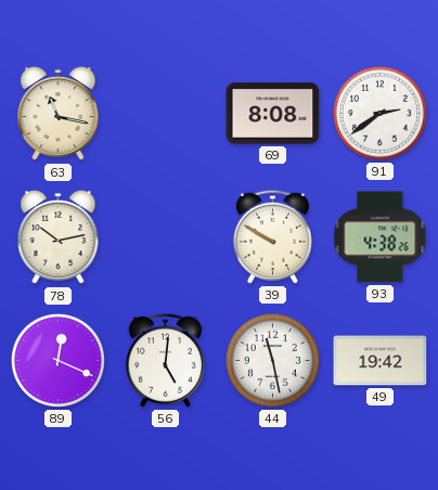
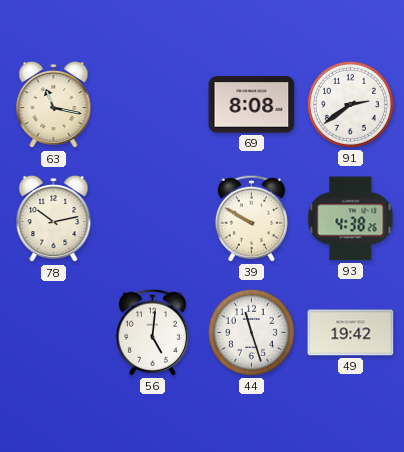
89: 12:19 -> none
44: 11:28 -> 11:27
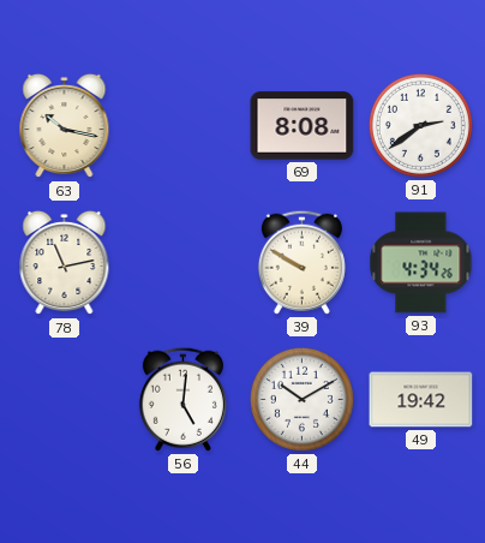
63: 11:17 -> 10:17
78: 10:13 -> 11:13
93: 4:38 -> 4:34
44: 11:27 -> 10:10
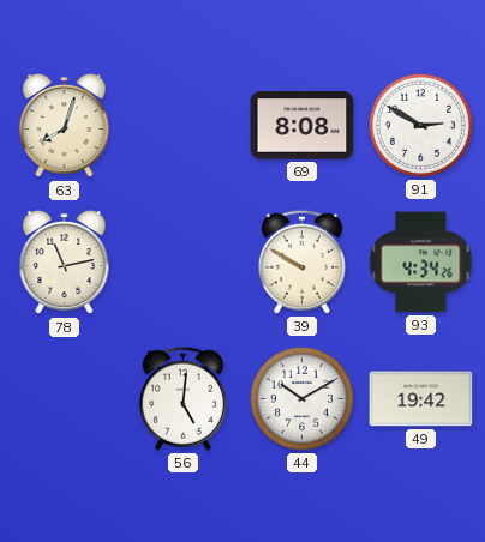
63: 10:17 -> 8:03
91: 2:39 -> 2:50
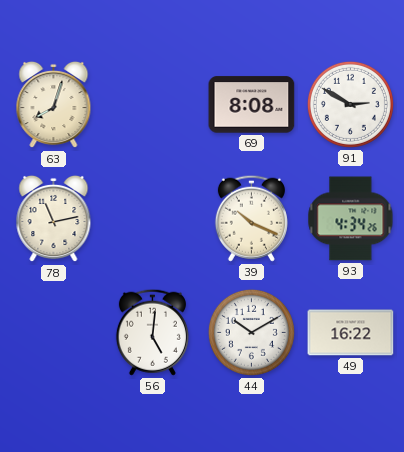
39: 9:50 -> 10:19
49: 19:42 -> 16:22
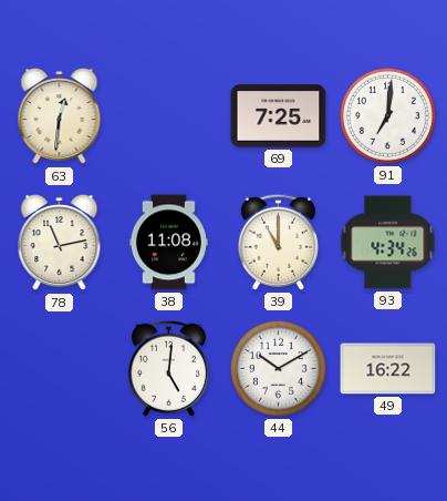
63: 8:03 -> 12:31
69: 8:08 -> 7:25
91: 2:50 -> 7:01
38: none -> 11:08
39: 10:19 -> 11:00
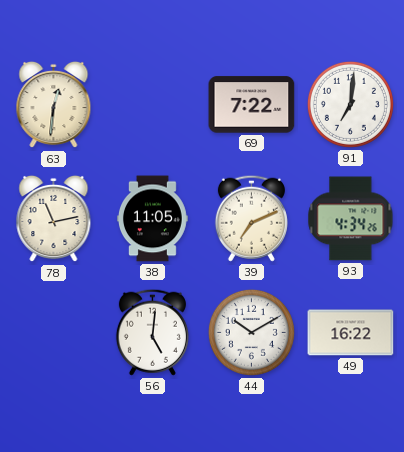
69: 7:25 -> 7:22
38: 11:08 -> 11:05
39: 11:00 -> 7:11
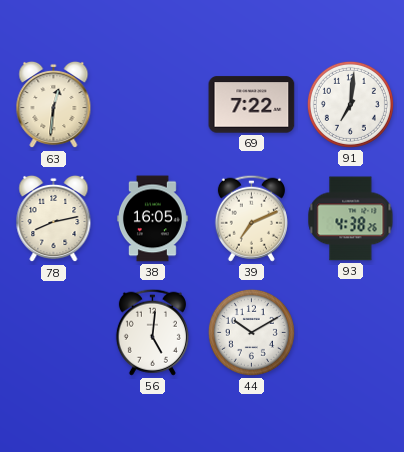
78: 11:13 -> 8:13
38: 11:05 -> 16:05
93: 4:34 -> 4:38
49: 16:22 -> none
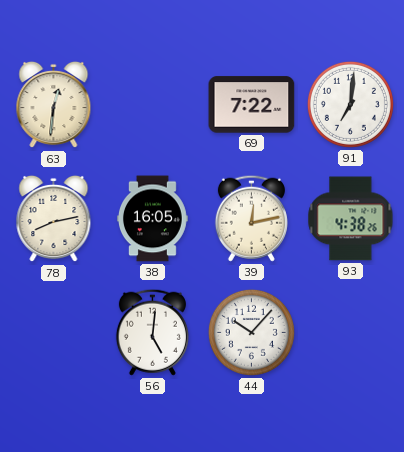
39: 7:11 -> 12:13
44: 10:10 -> 10:07
